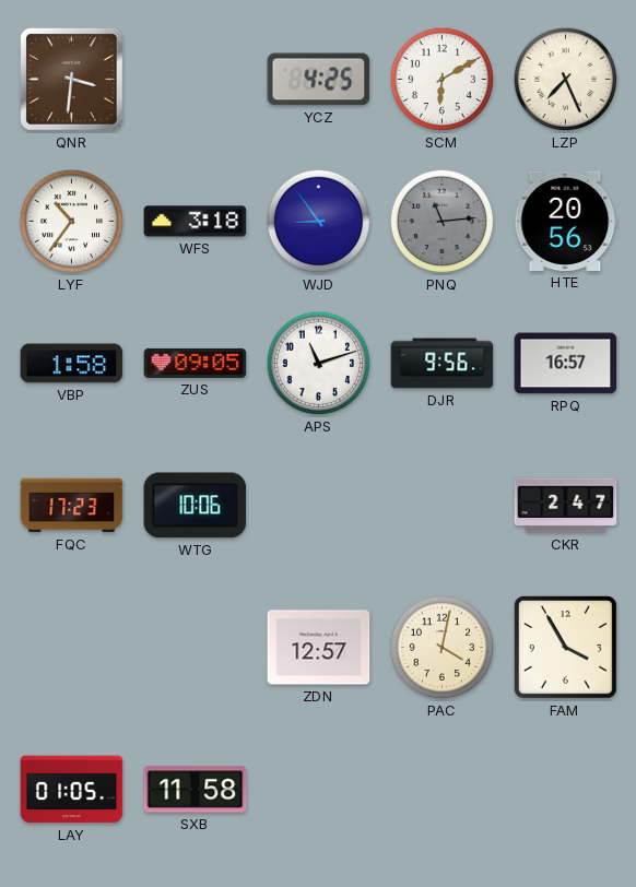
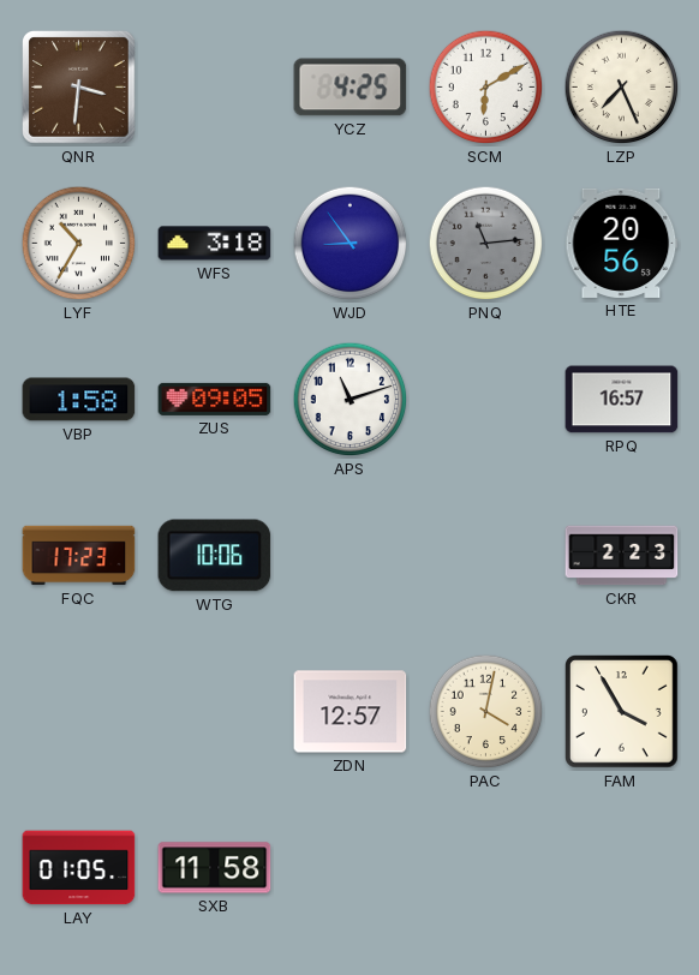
LYF: 10:36 -> 10:35
DJR: 9:56 -> none
CKR: 2:47 -> 2:23
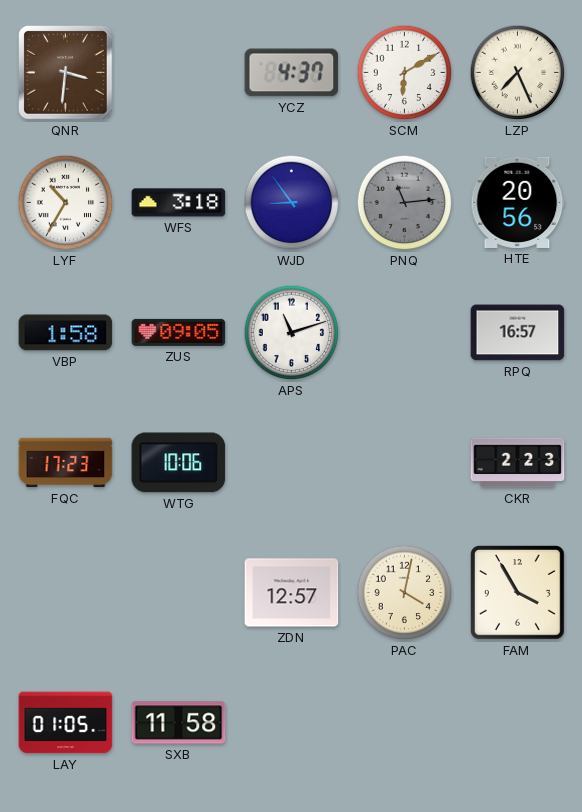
YCZ: 4:25 -> 4:37
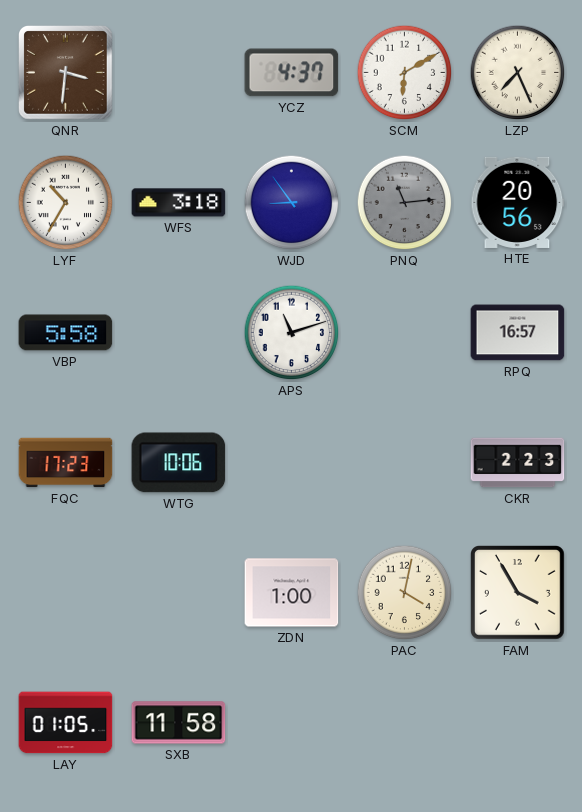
VBP: 1:58 -> 5:58
ZUS: 09:05 -> none
ZDN: 12:57 -> 1:00
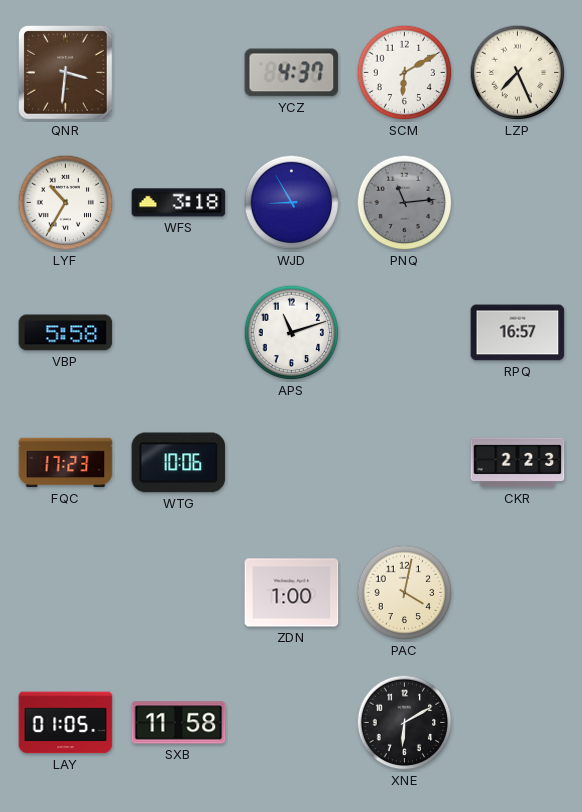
WJD: 8:54 -> 8:55
HTE: 20:56 -> none
FAM: 3:55 -> none
XNE: none -> 6:10
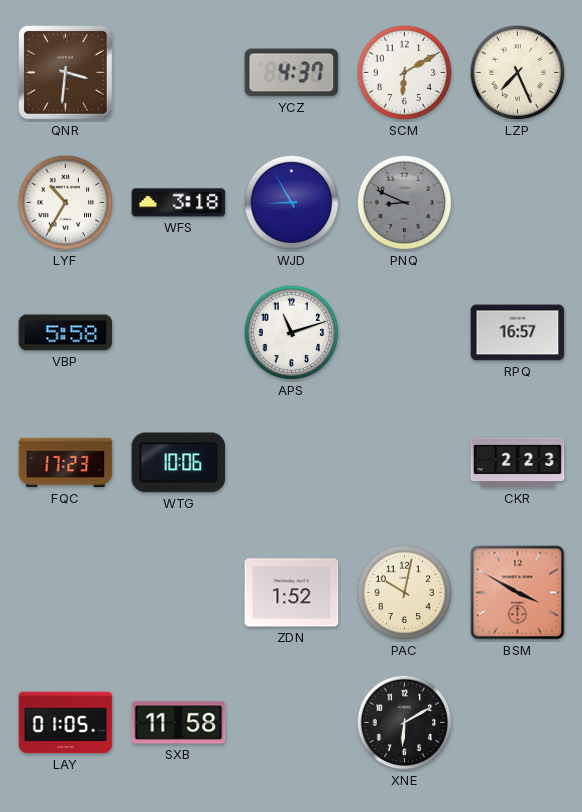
PNQ: 11:14 -> 8:49
ZDN: 1:00 -> 1:52
PAC: 4:02 -> 10:02
BSM: none -> 3:50
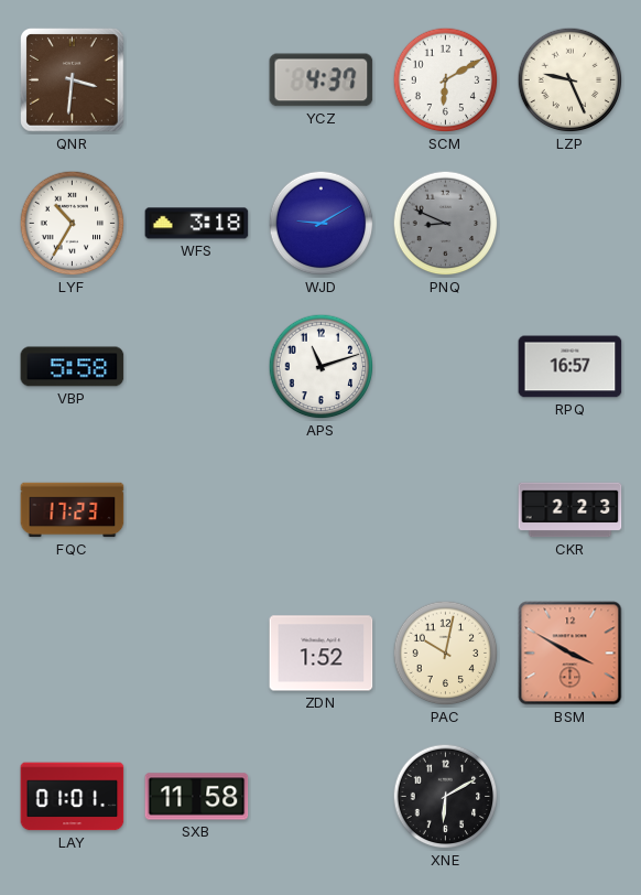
LZP: 7:26 -> 9:26
WJD: 8:55 -> 9:10
WTG: 10:06 -> none
LAY: 01:05 -> 01:01
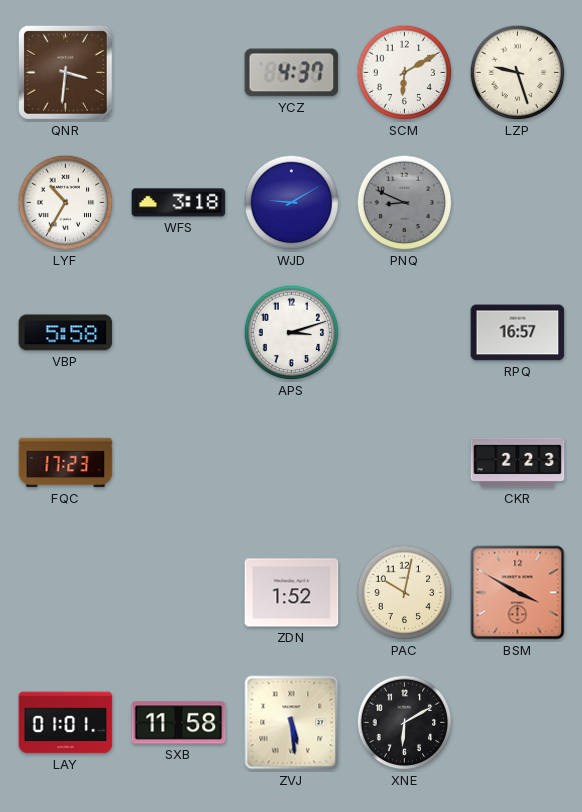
LZP: 9:26 -> 9:27
APS: 11:12 -> 3:12
ZVJ: none -> 5:29
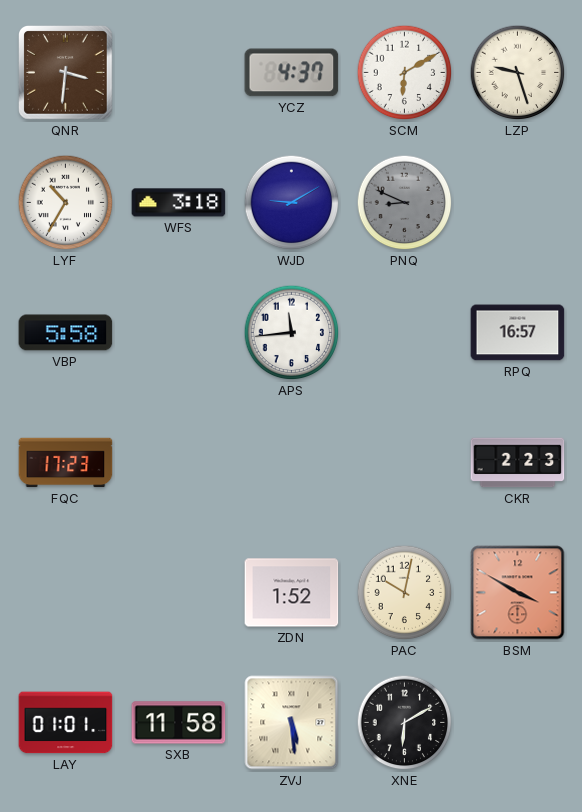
APS: 3:12 -> 11:44
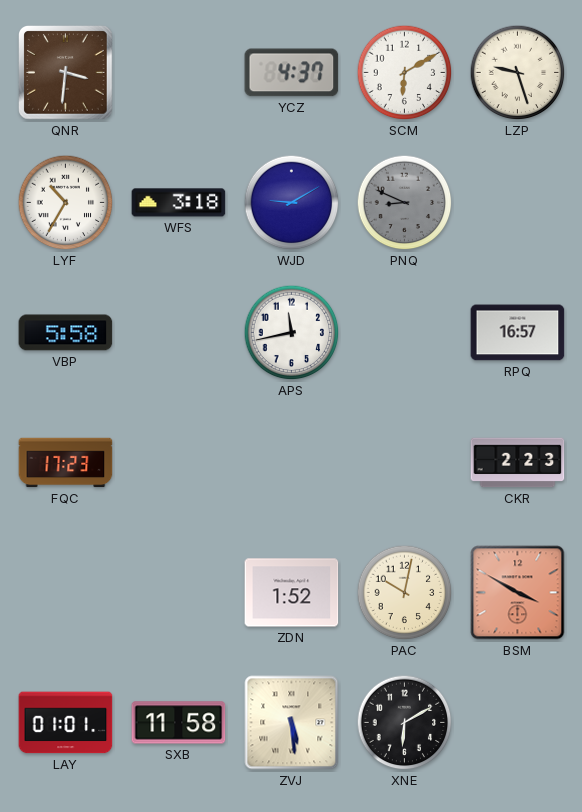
APS: 11:44 -> 11:43
